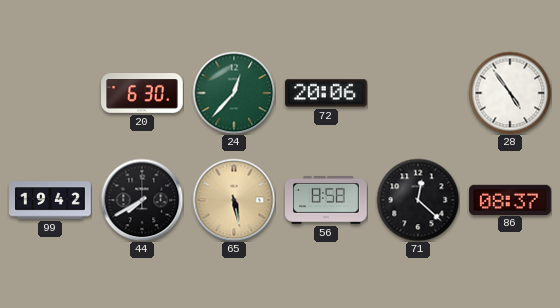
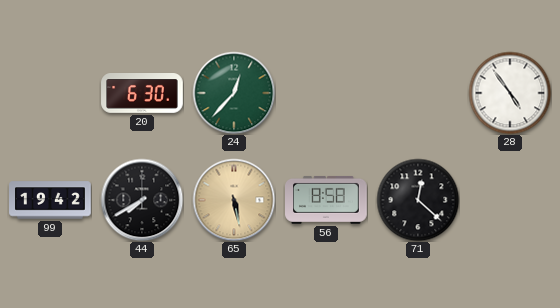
72: 20:06 -> none
86: 08:37 -> none
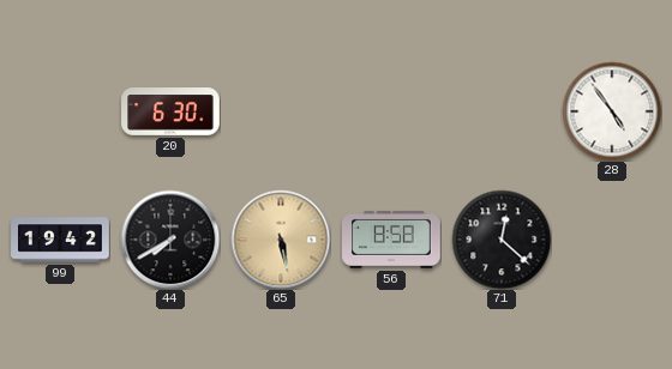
24: 12:37 -> none
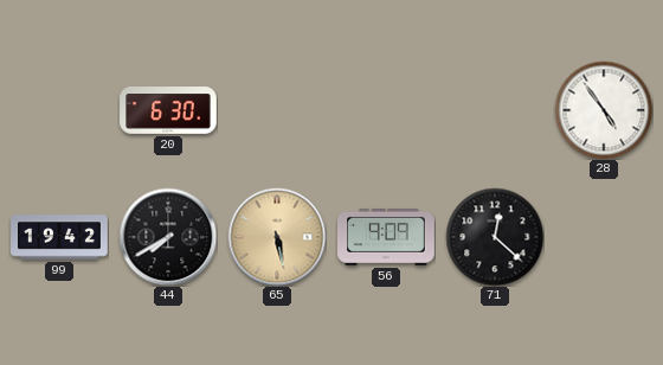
56: 8:58 -> 9:09
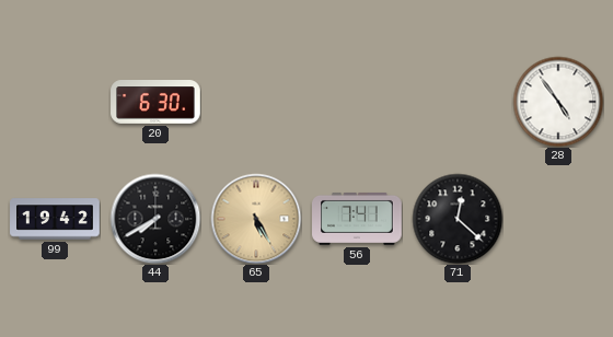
65: 5:28 -> 5:25
56: 9:09 -> 7:41
